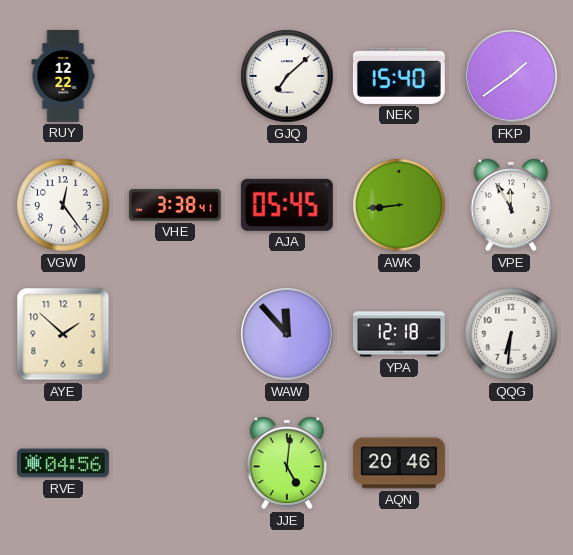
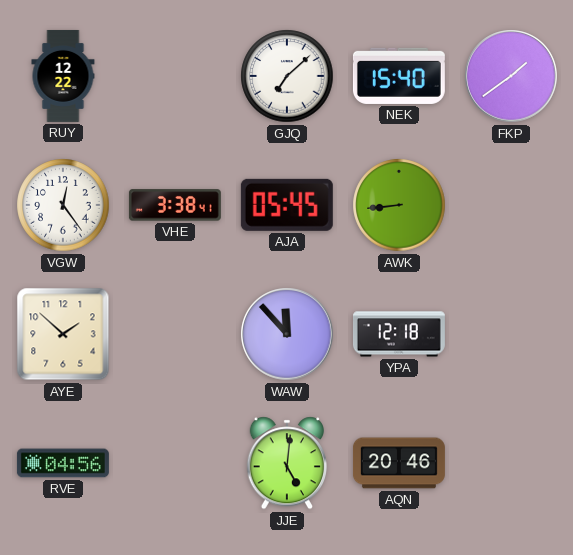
VPE: 11:55 -> none
QQG: 6:31 -> none
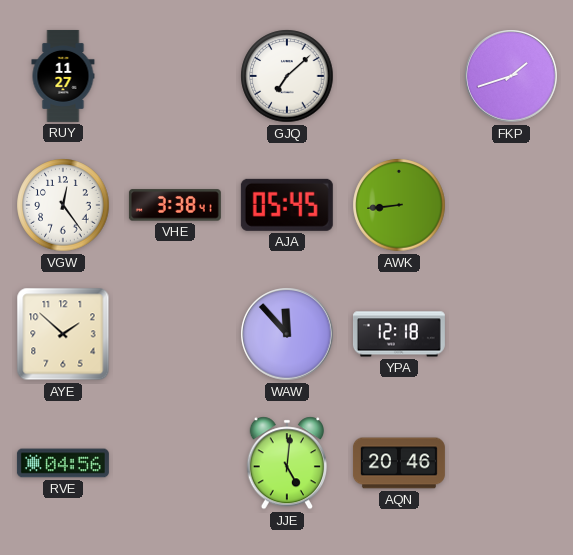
RUY: 12:22 -> 11:27
NEK: 15:40 -> none
FKP: 1:39 -> 1:42
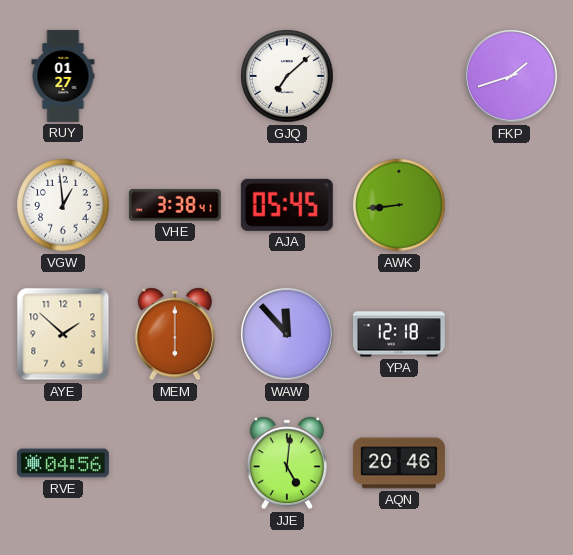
RUY: 11:27 -> 01:27
VGW: 12:24 -> 12:59
MEM: none -> 6:00
